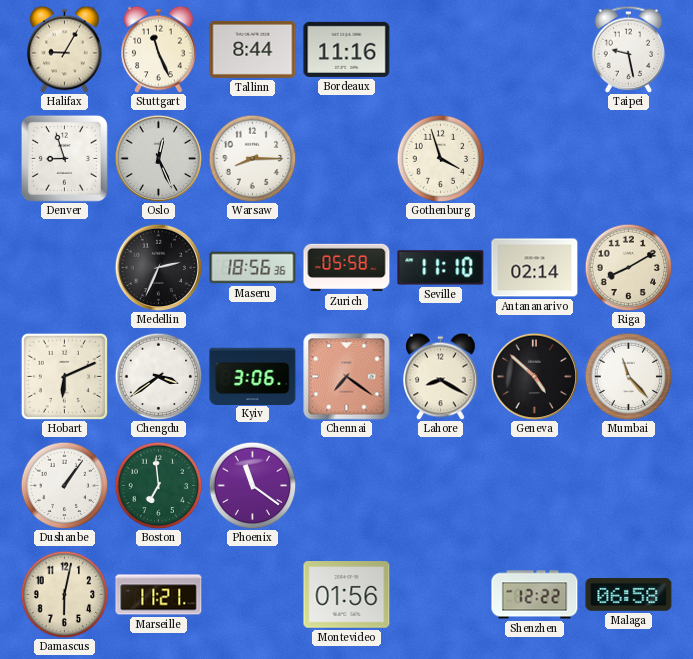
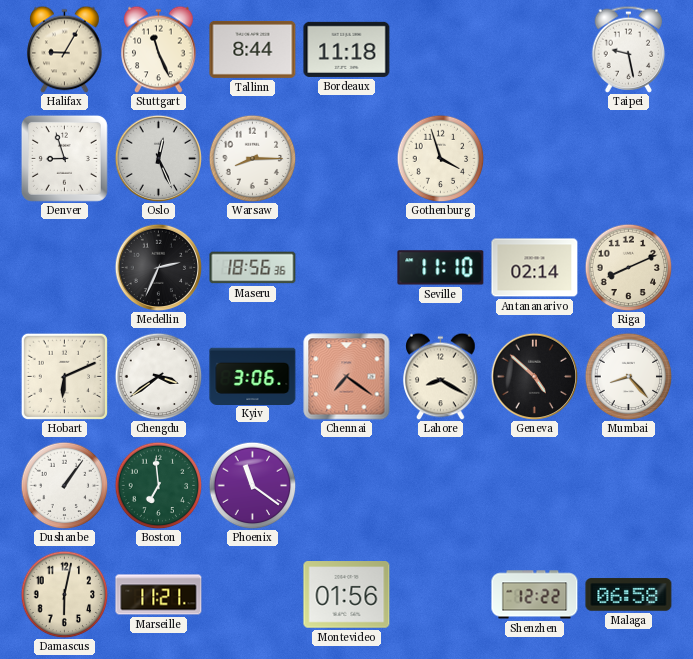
Bordeaux: 11:16 -> 11:18
Zurich: 05:58 -> none
Riga: 8:10 -> 8:11
Mumbai: 11:23 -> 8:23
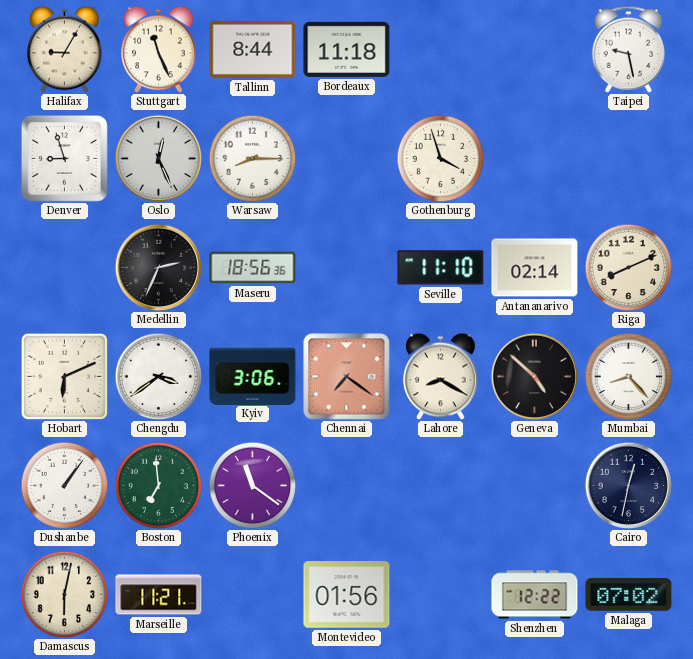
Cairo: none -> 12:32
Malaga: 06:58 -> 07:02
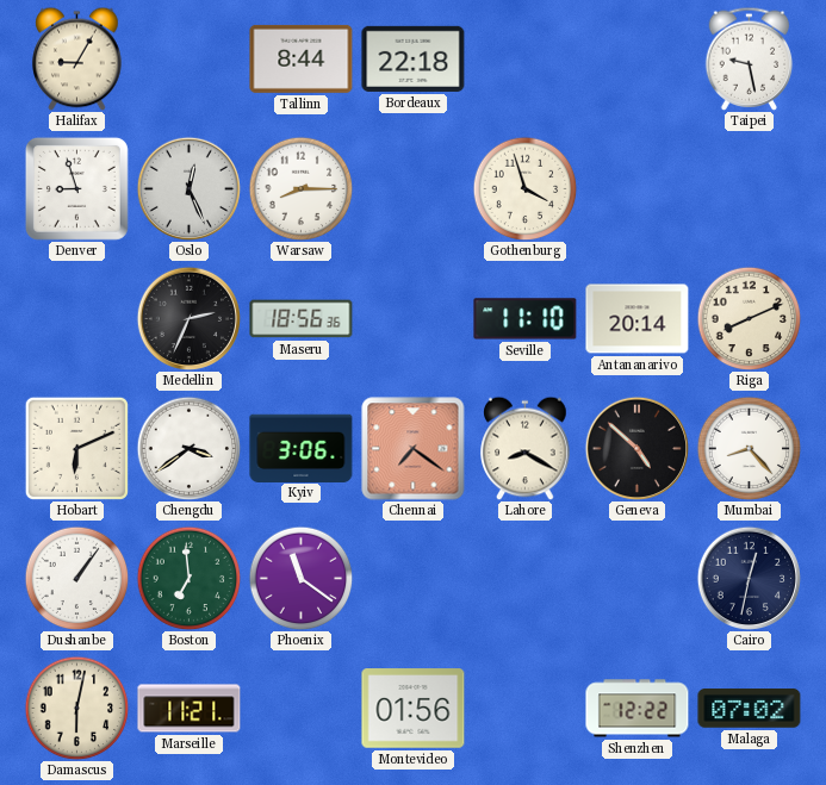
Stuttgart: 11:26 -> none
Bordeaux: 11:18 -> 22:18
Antananarivo: 02:14 -> 20:14
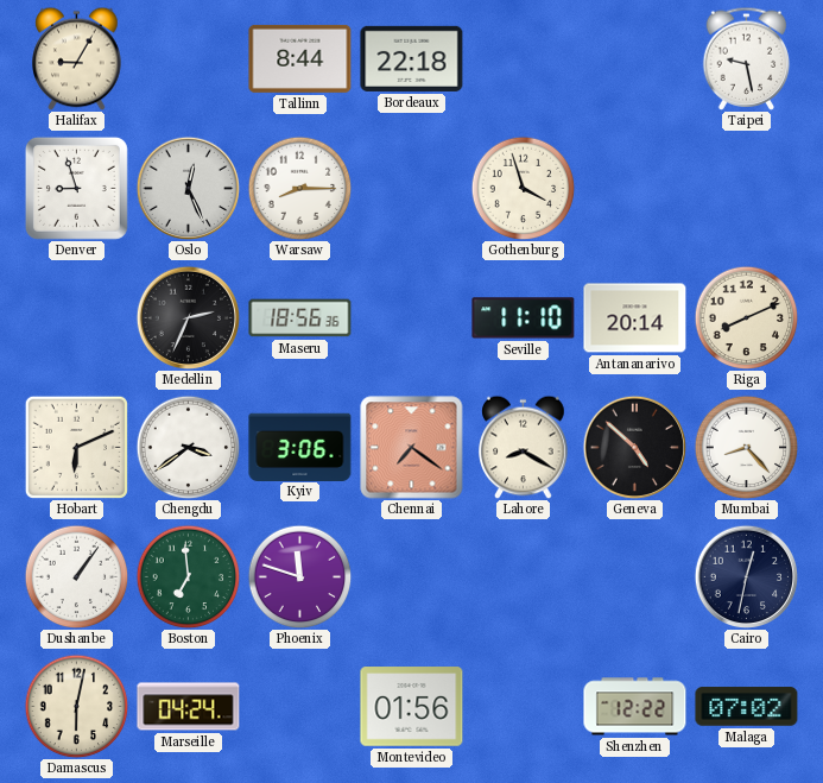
Phoenix: 11:21 -> 11:48
Marseille: 11:21 -> 04:24
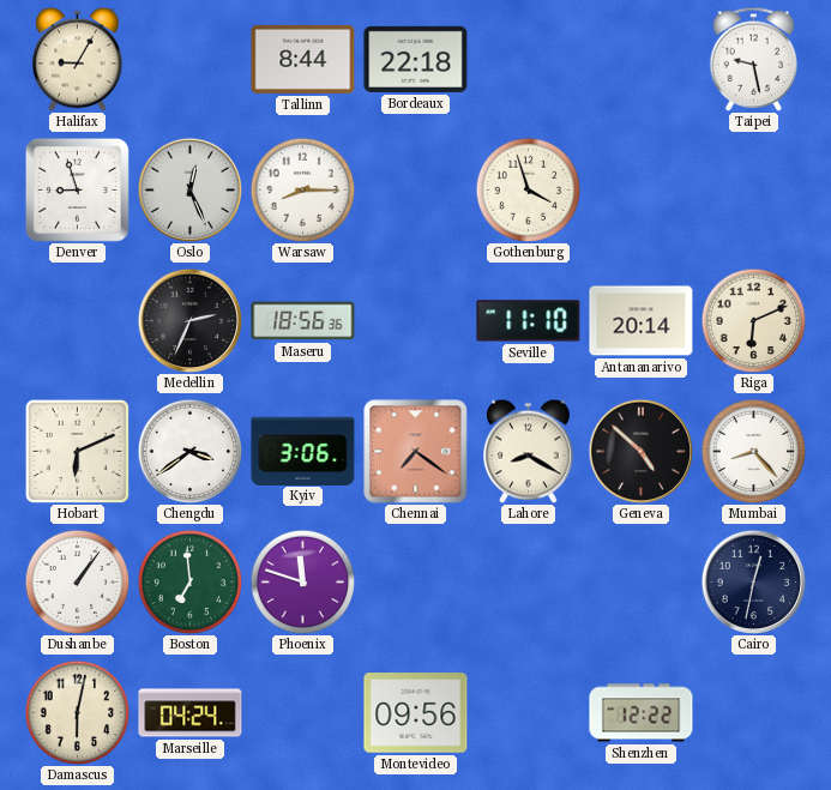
Riga: 8:11 -> 6:11
Montevideo: 01:56 -> 09:56
Malaga: 07:02 -> none
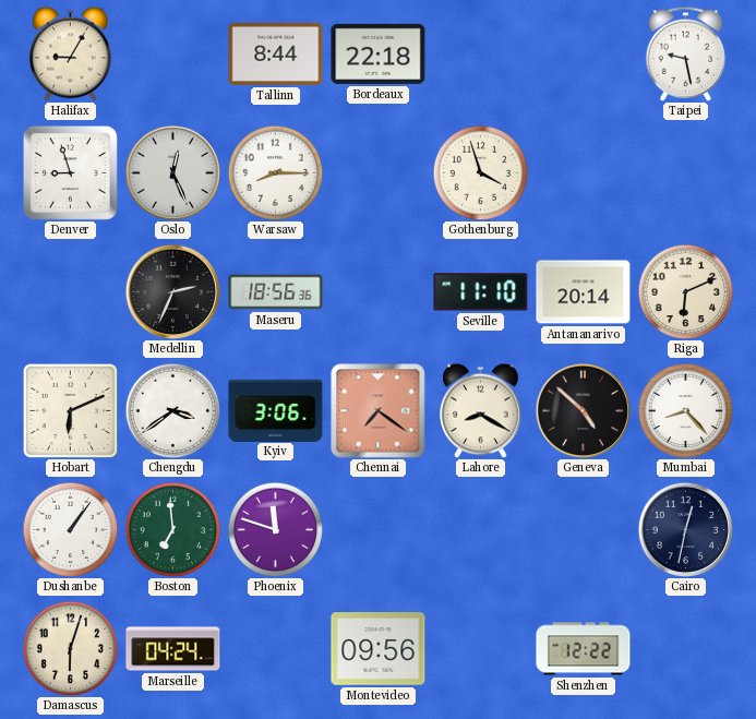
Damascus: 6:02 -> 6:03
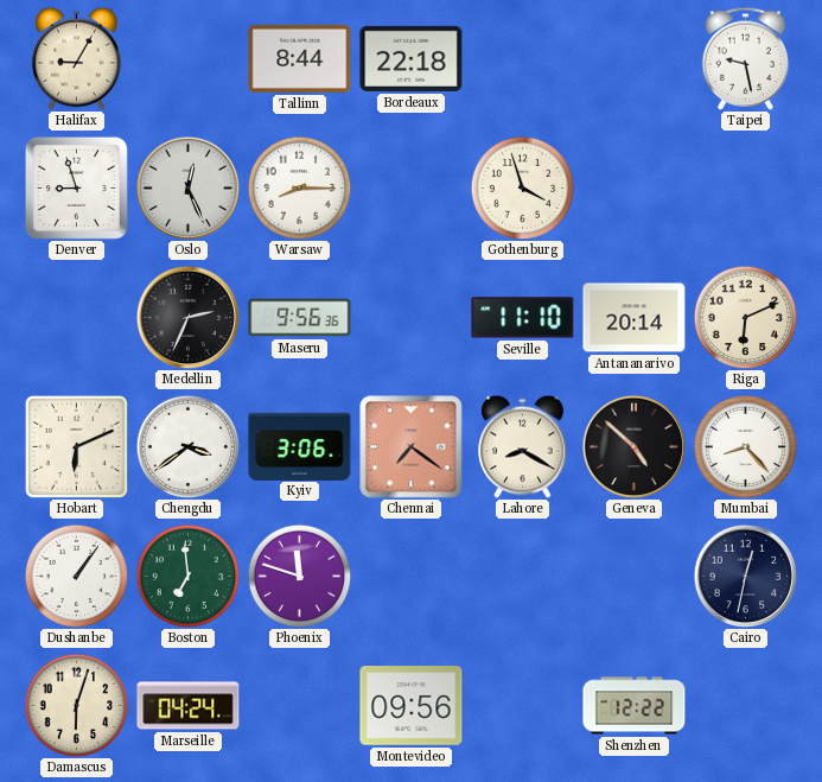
Maseru: 18:56 -> 9:56
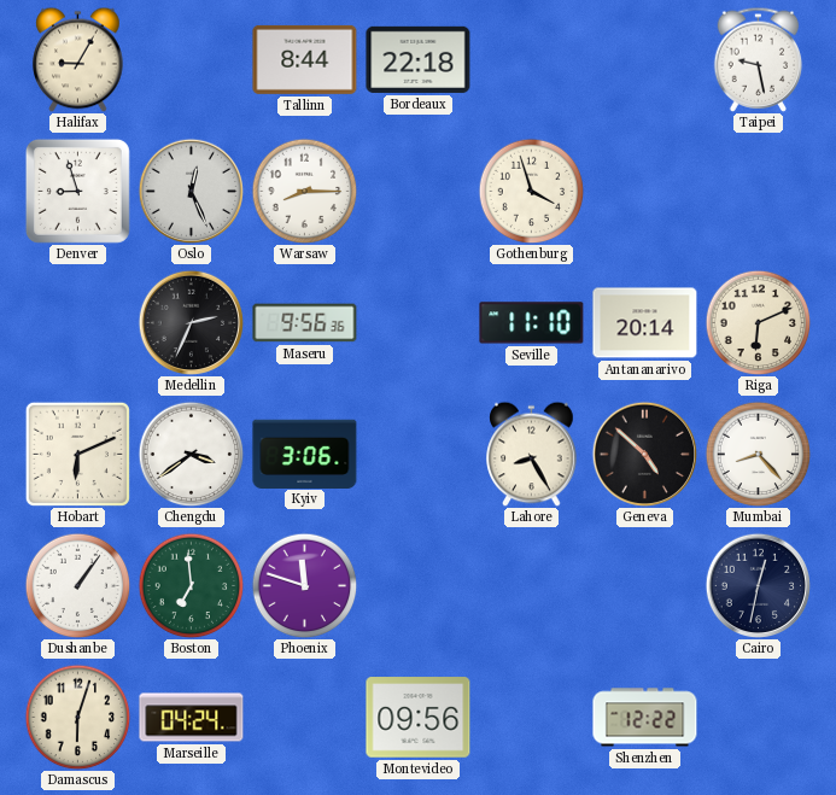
Chennai: 7:21 -> none
Lahore: 8:20 -> 8:25
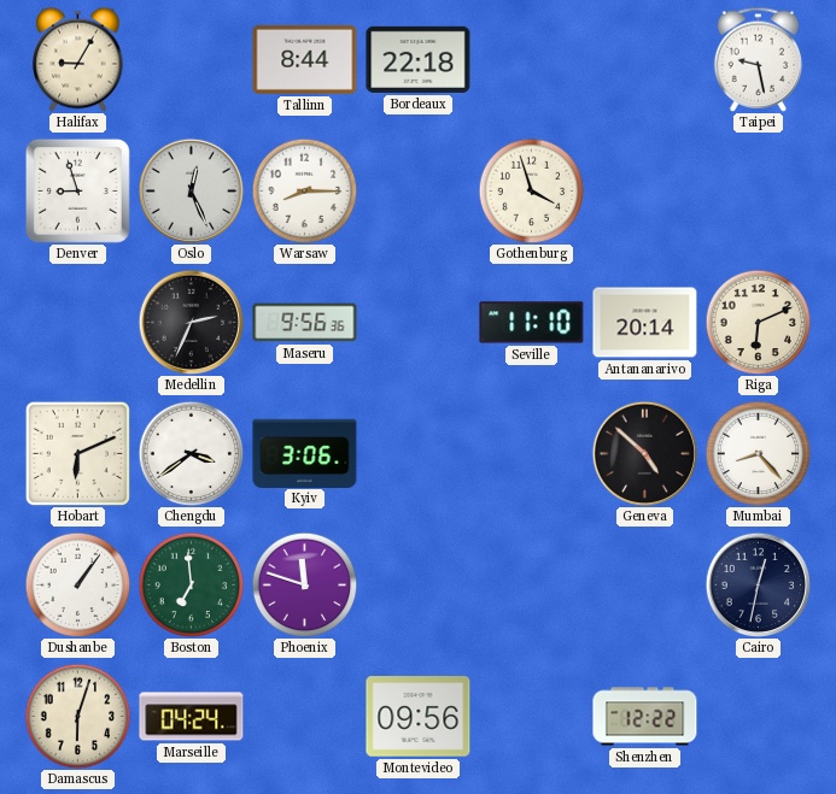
Lahore: 8:25 -> none
